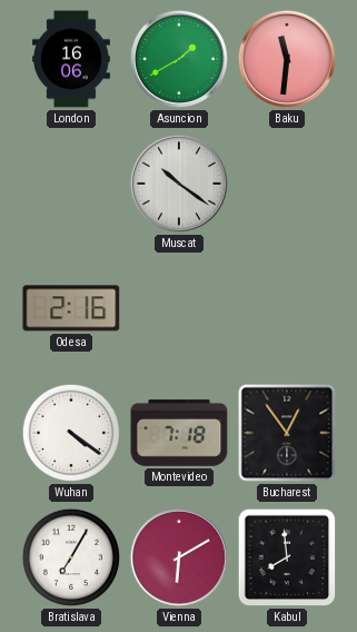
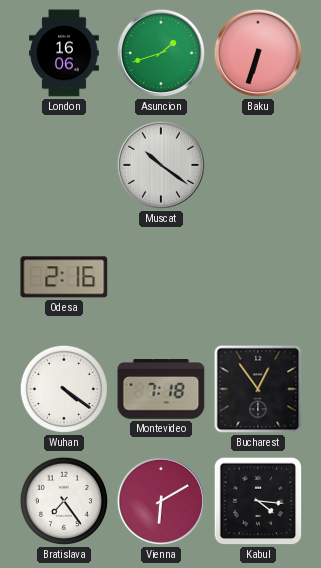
Asuncion: 1:40 -> 1:42
Baku: 11:31 -> 6:33
Bratislava: 7:05 -> 7:24
Kabul: 7:59 -> 4:16
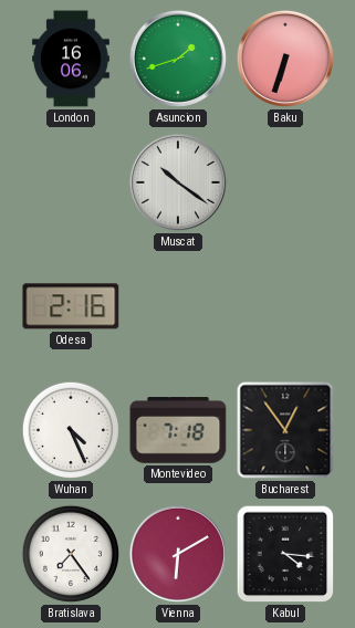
Wuhan: 4:21 -> 4:26
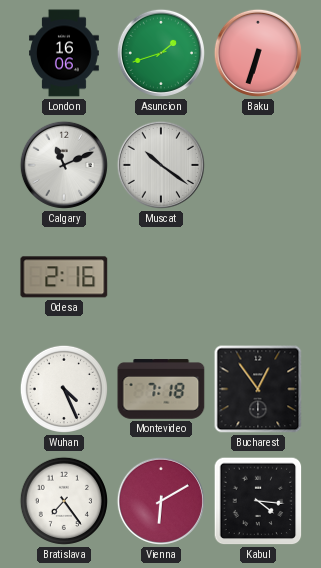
Calgary: none -> 11:11
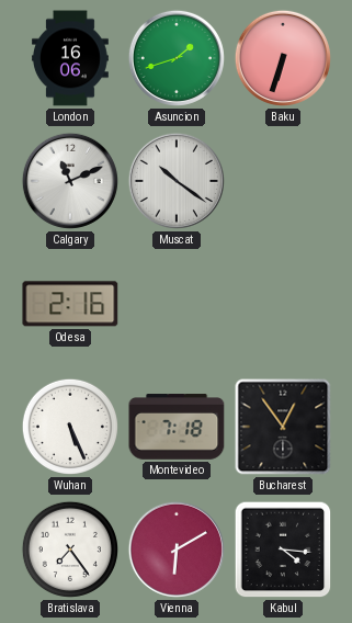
Wuhan: 4:26 -> 5:26
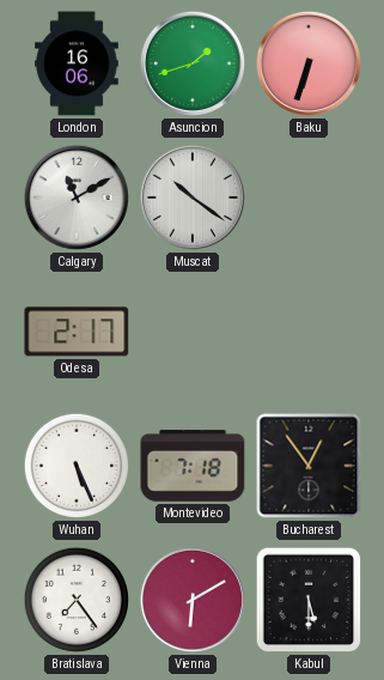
Calgary: 11:11 -> 11:10
Odesa: 2:16 -> 2:17
Kabul: 4:16 -> 5:30
